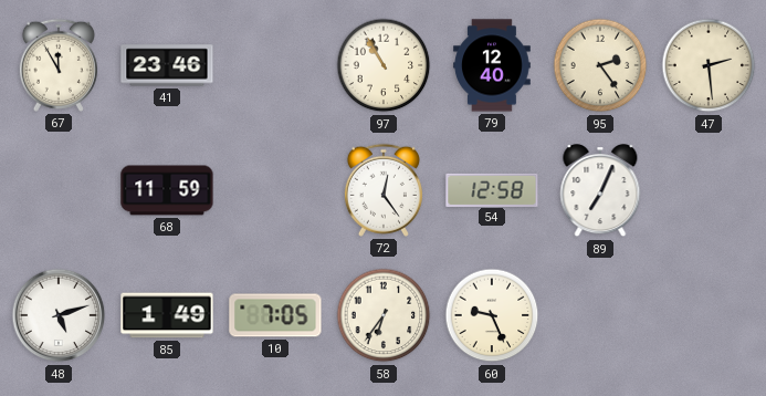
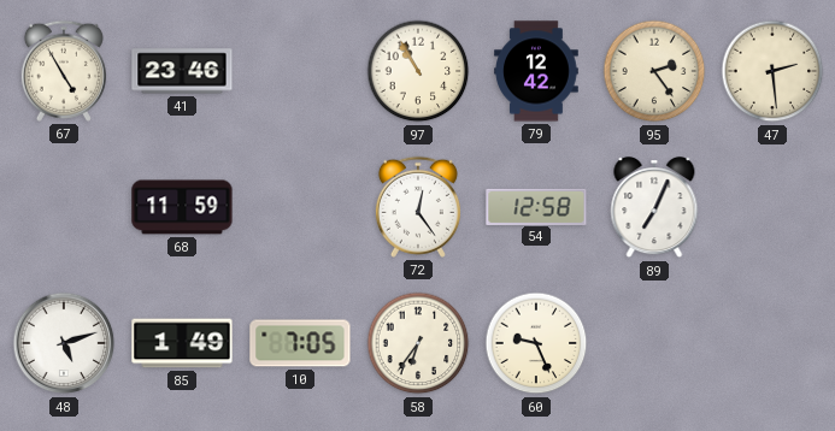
67: 11:55 -> 4:55
79: 12:40 -> 12:42
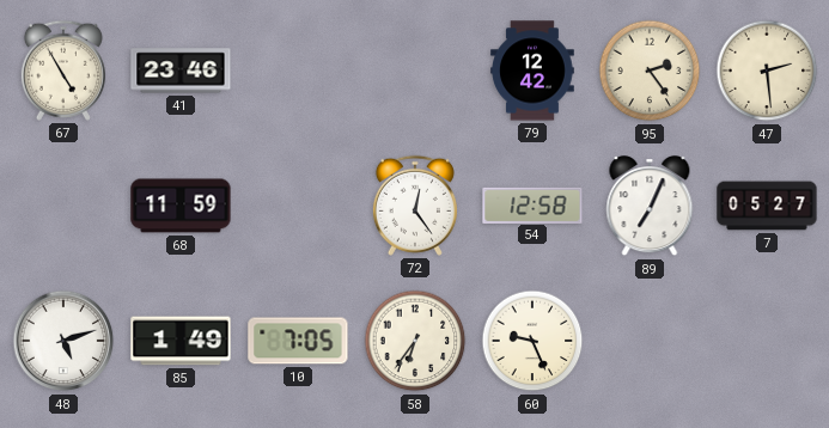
97: 10:55 -> none
7: none -> 05:27
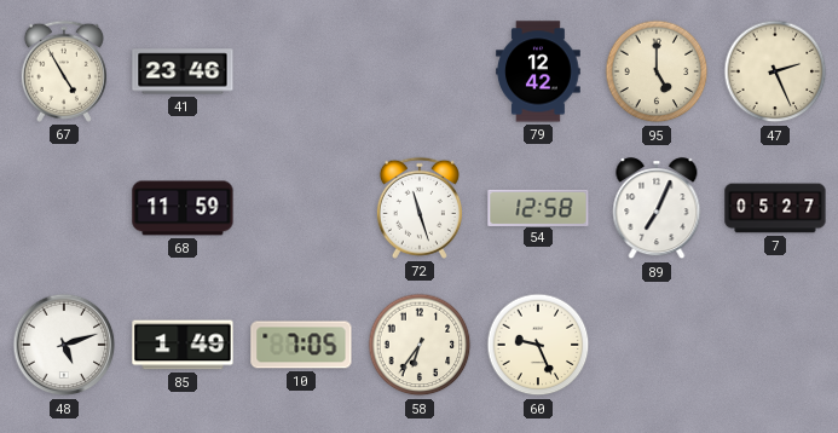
95: 2:24 -> 5:00
47: 2:29 -> 2:26
72: 12:24 -> 11:27
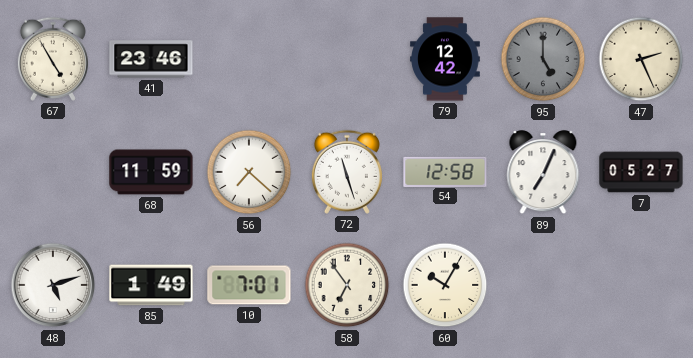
95 dial: cream -> grey
56: none -> 7:22
10: 7:05 -> 7:01
58: 6:36 -> 6:54
60: 9:26 -> 10:05
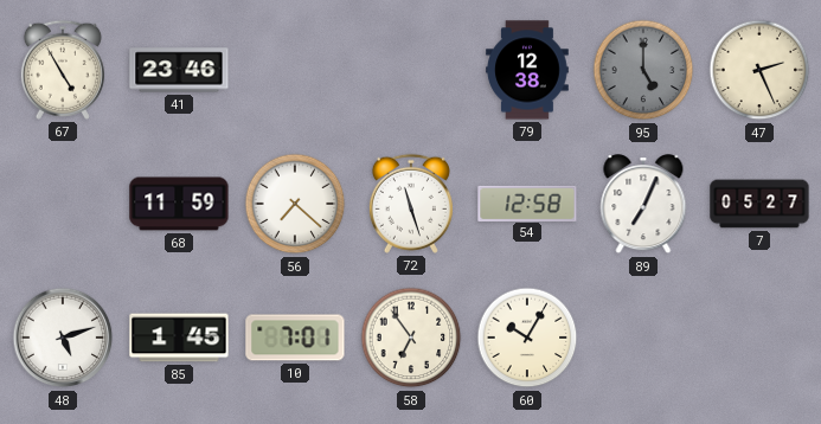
79: 12:42 -> 12:38
85: 1:49 -> 1:45
